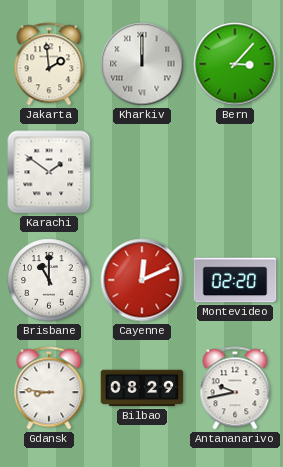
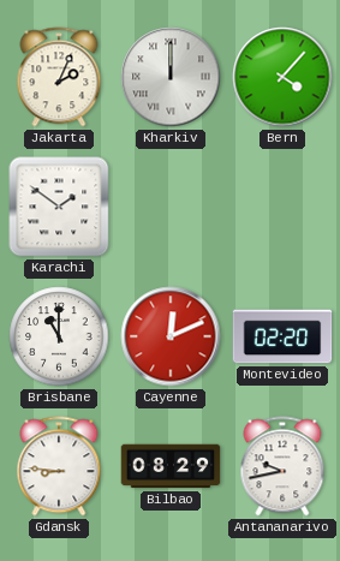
Jakarta: 1:59 -> 2:04
Bern: 3:07 -> 4:07
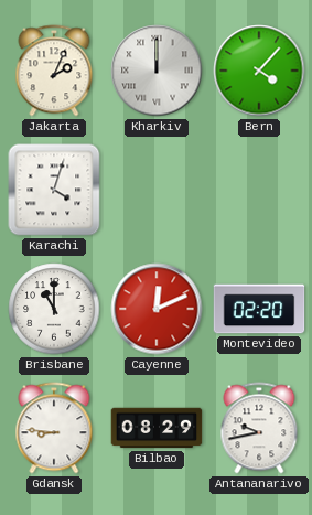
Karachi: 1:51 -> 4:03
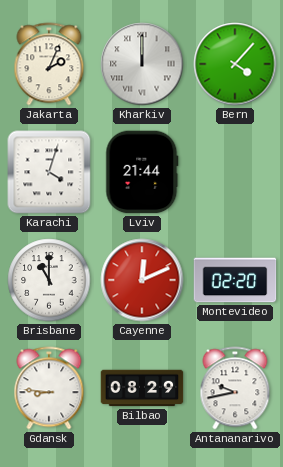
Lviv: none -> 21:44
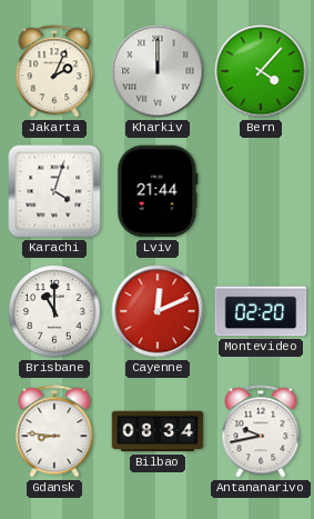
Bilbao: 08:29 -> 08:34
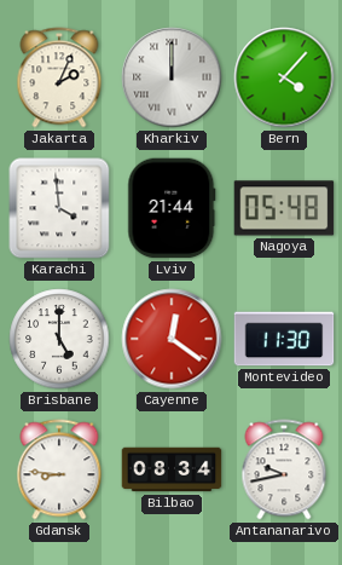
Karachi: 4:03 -> 3:59
Nagoya: none -> 05:48
Brisbane: 11:00 -> 5:00
Cayenne: 12:11 -> 12:21
Montevideo: 02:20 -> 11:30
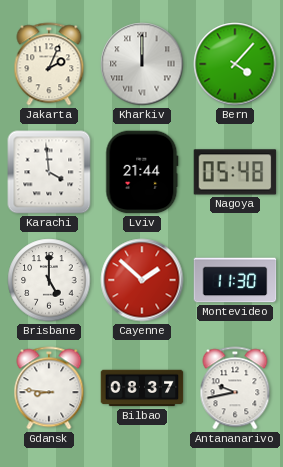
Cayenne: 12:21 -> 1:52
Bilbao: 08:34 -> 08:37
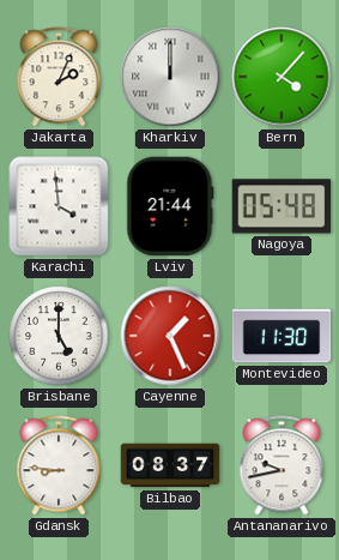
Cayenne: 1:52 -> 1:26
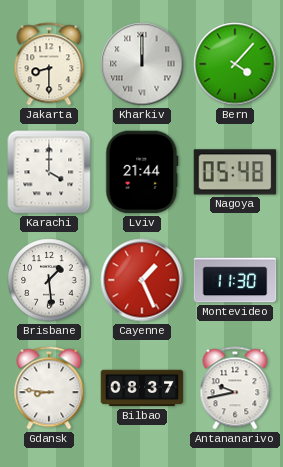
Jakarta: 2:04 -> 8:30
Karachi: 3:59 -> 4:00
Brisbane: 5:00 -> 1:29
